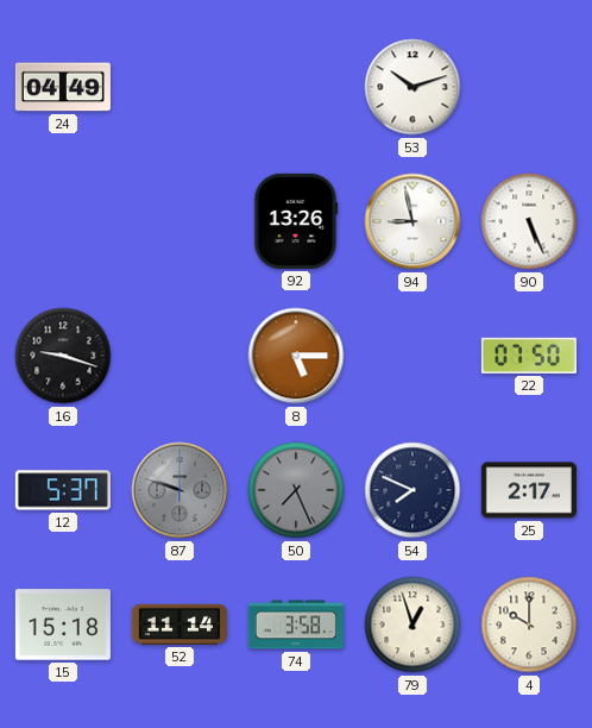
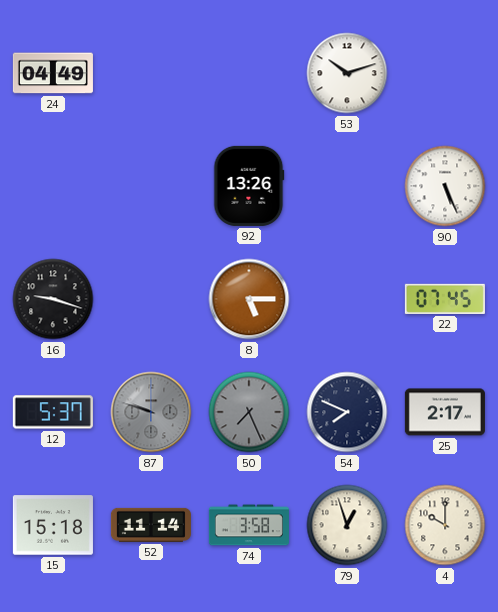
94: 8:58 -> none
22: 07:50 -> 07:45
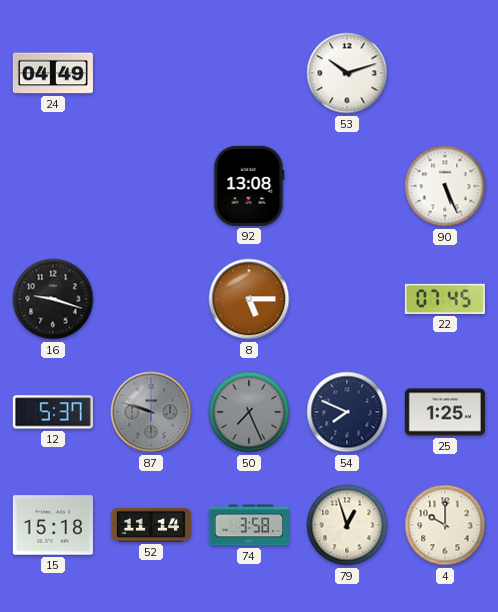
92: 13:26 -> 13:08
25: 2:17 -> 1:25
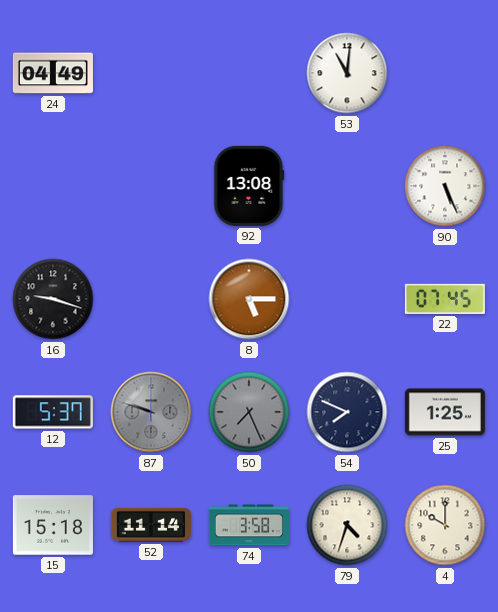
53: 10:12 -> 11:01
79: 12:57 -> 4:33
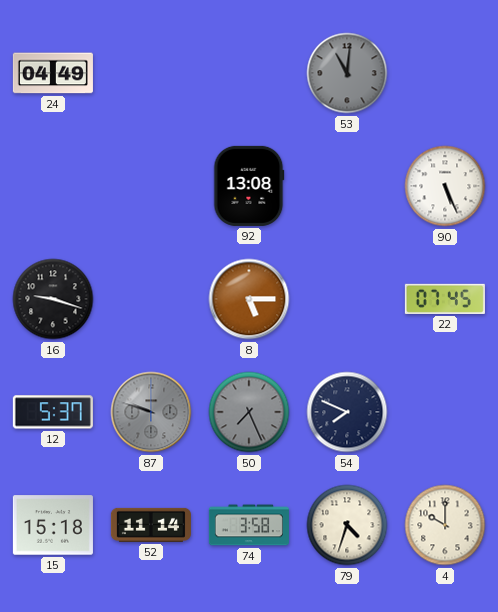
53 dial: white -> grey
25: 1:25 -> none
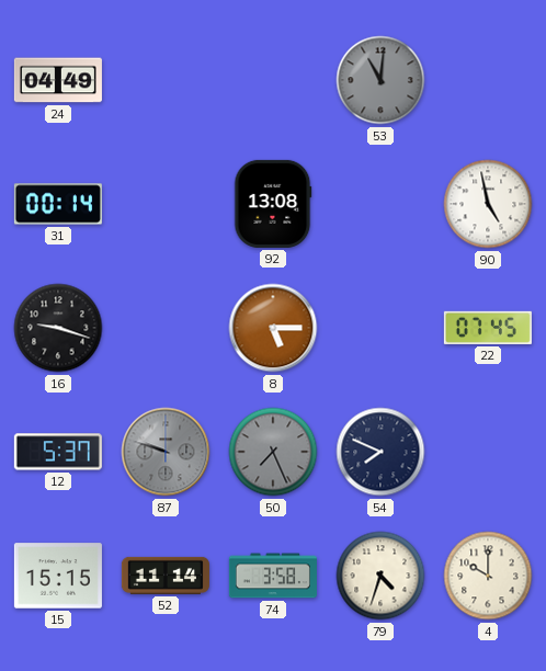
31: none -> 00:14
90: 5:26 -> 4:58
15: 15:18 -> 15:15
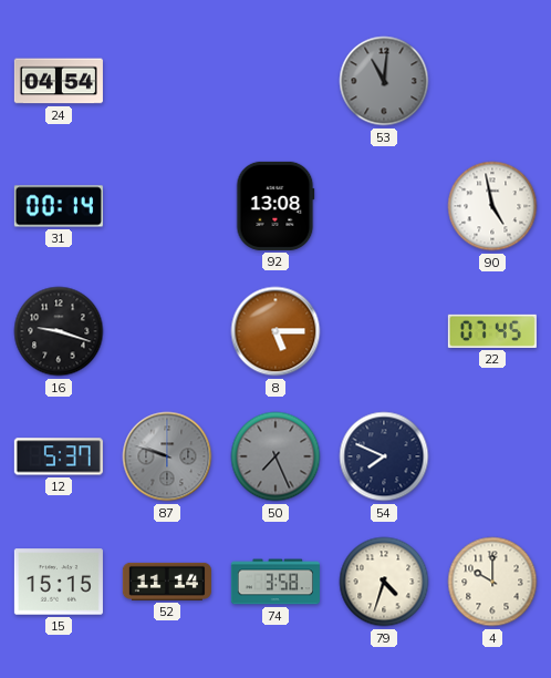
24: 04:49 -> 04:54
